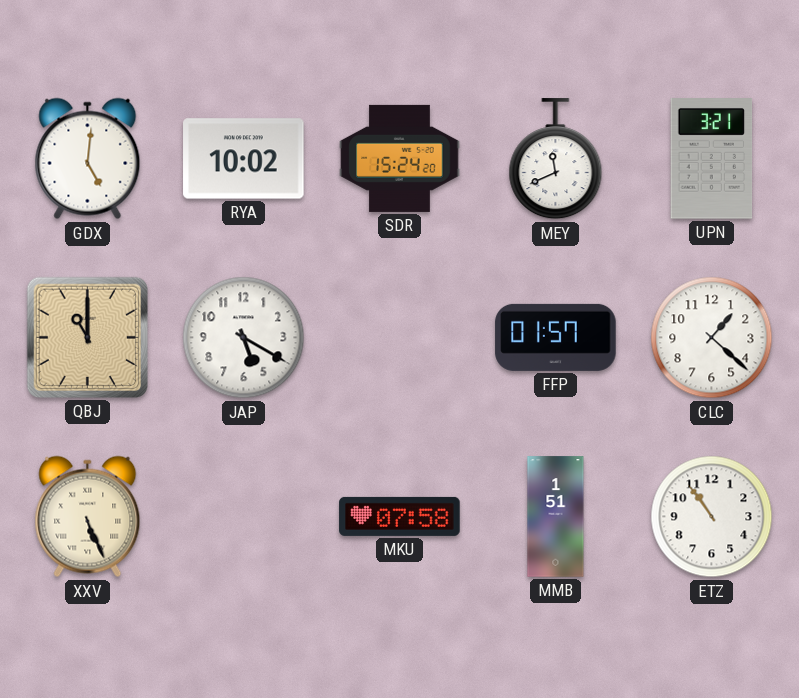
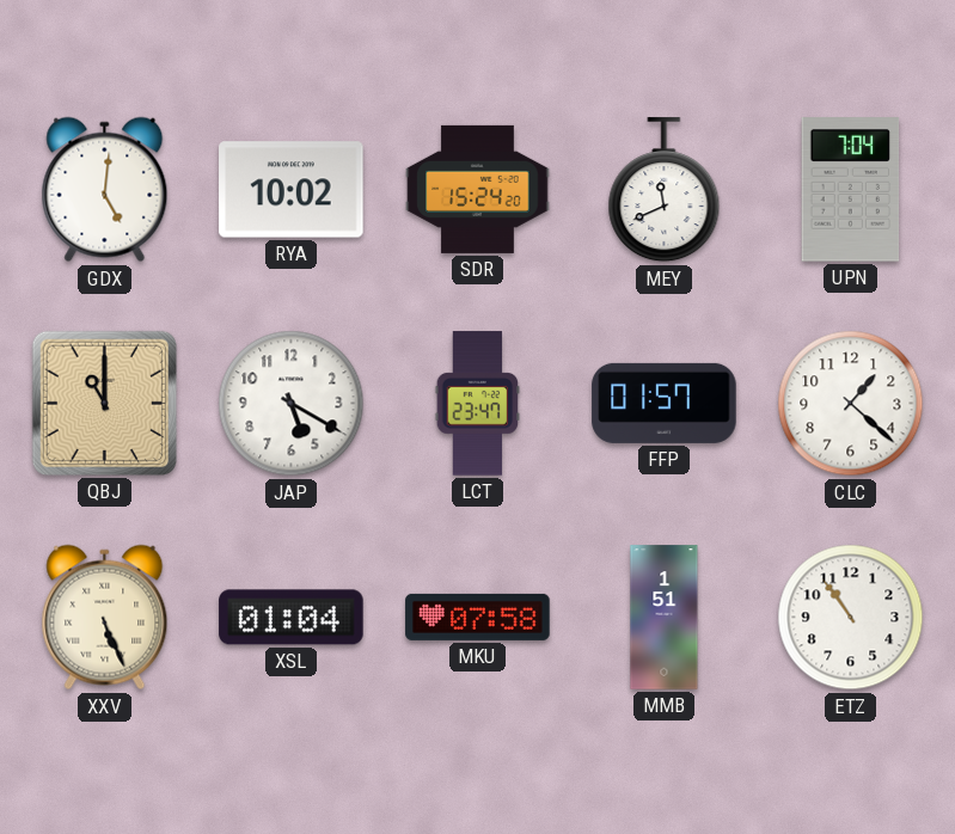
UPN: 3:21 -> 7:04
LCT: none -> 23:47
XSL: none -> 01:04
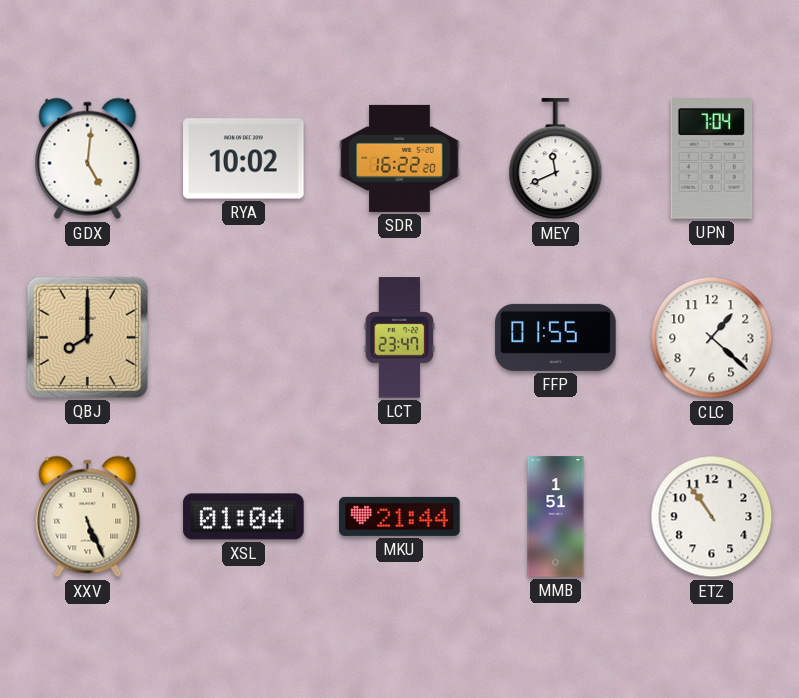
SDR: 15:24 -> 16:22
QBJ: 11:00 -> 8:00
JAP: 5:20 -> none
FFP: 01:57 -> 01:55
MKU: 07:58 -> 21:44
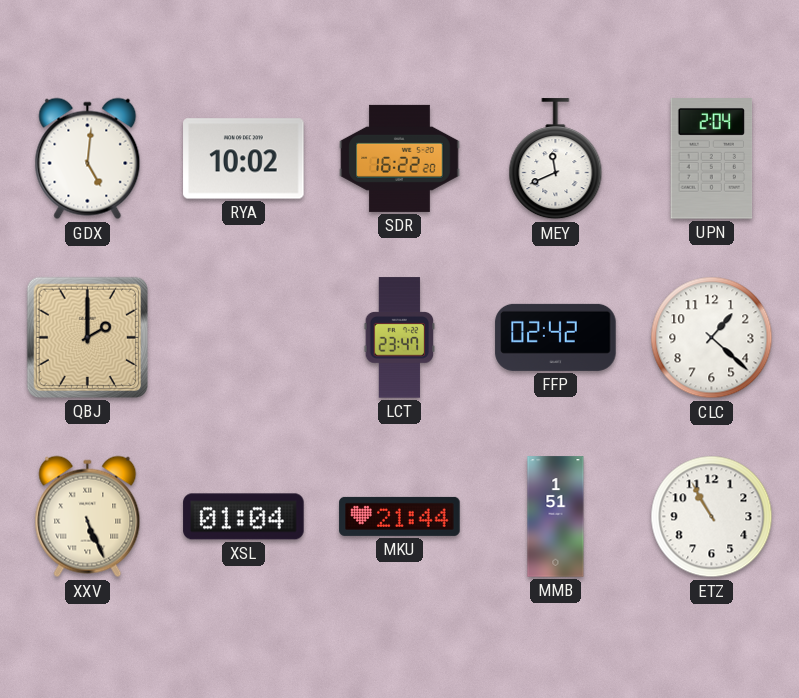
UPN: 7:04 -> 2:04
QBJ: 8:00 -> 2:00
FFP: 01:55 -> 02:42
ETZ: 10:54 -> 10:55
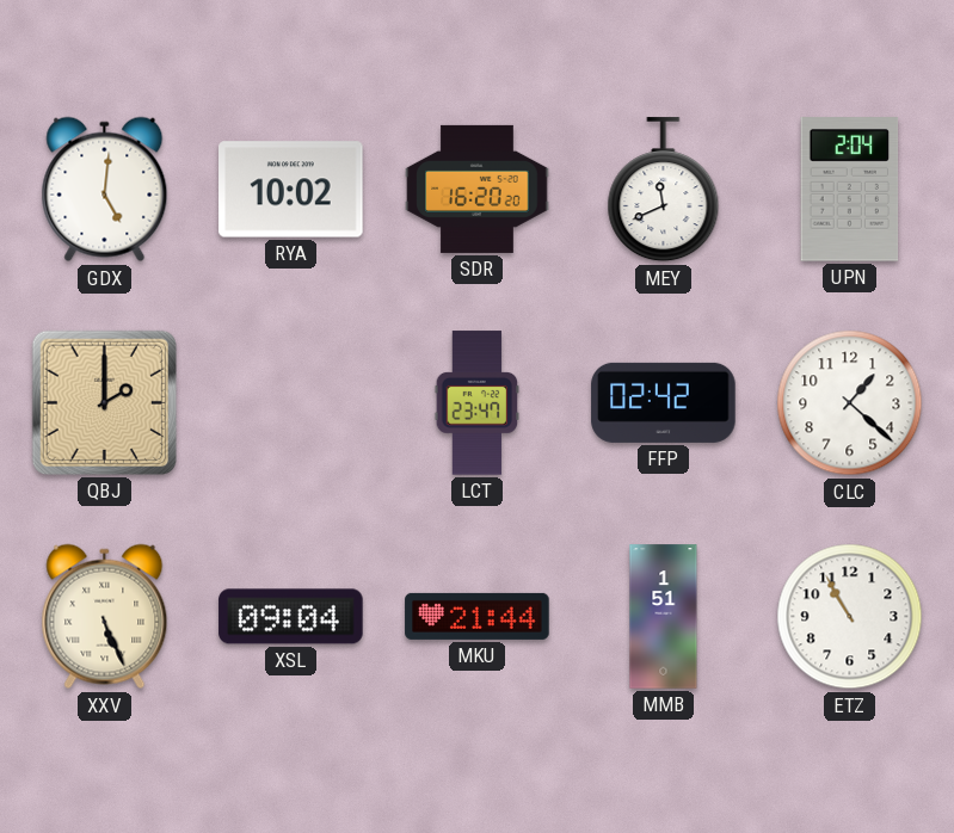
SDR: 16:22 -> 16:20
XSL: 01:04 -> 09:04
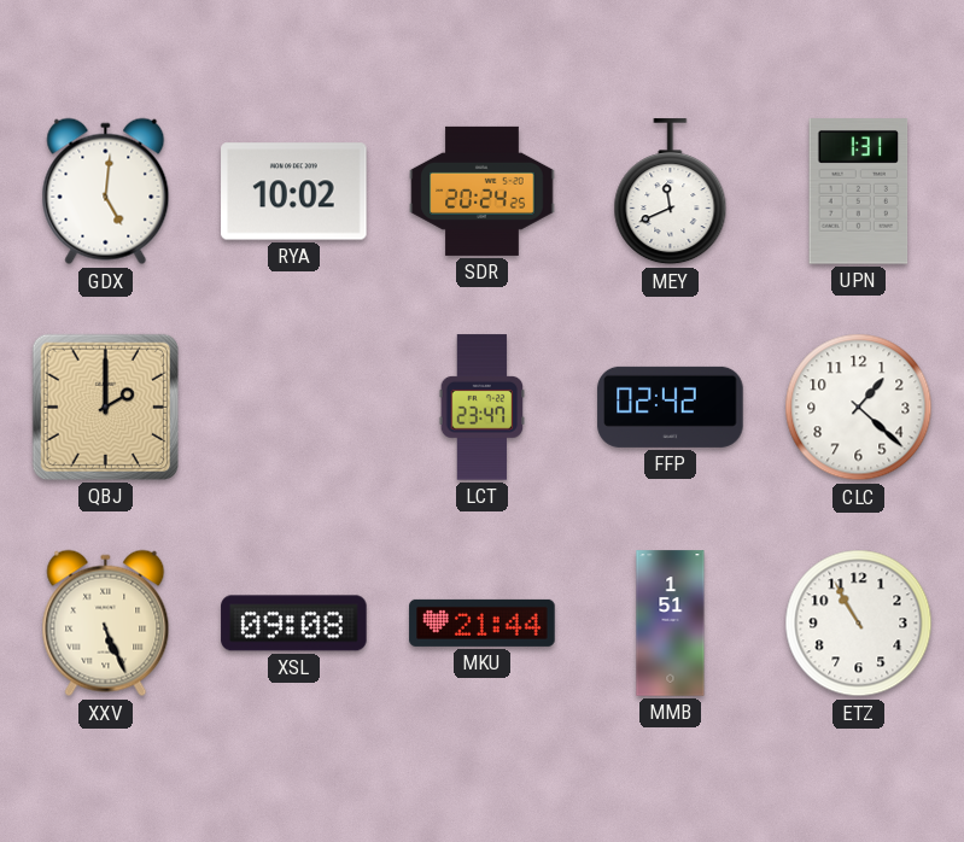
SDR: 16:20 -> 20:24
UPN: 2:04 -> 1:31
XSL: 09:04 -> 09:08
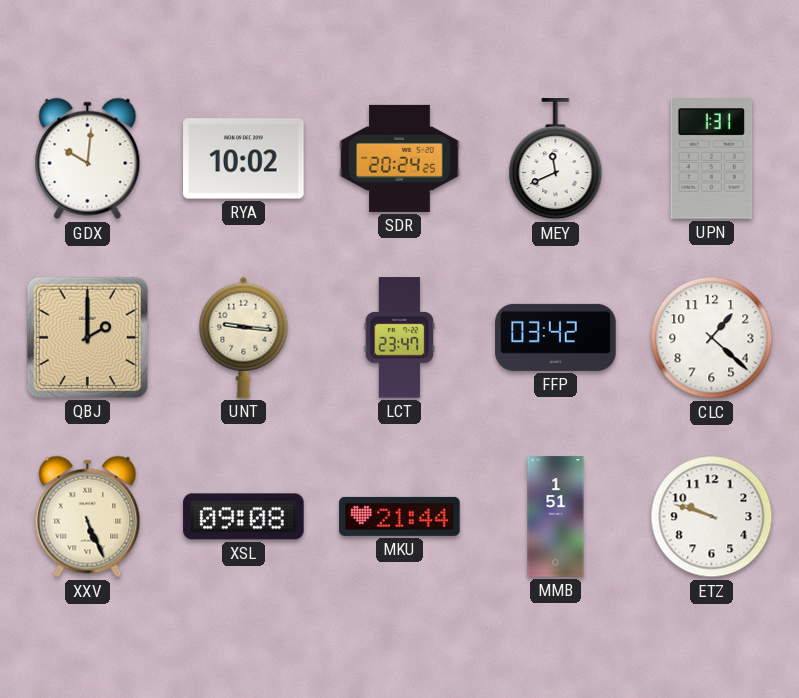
GDX: 5:01 -> 10:01
UNT: none -> 9:16
FFP: 02:42 -> 03:42
ETZ: 10:55 -> 9:48
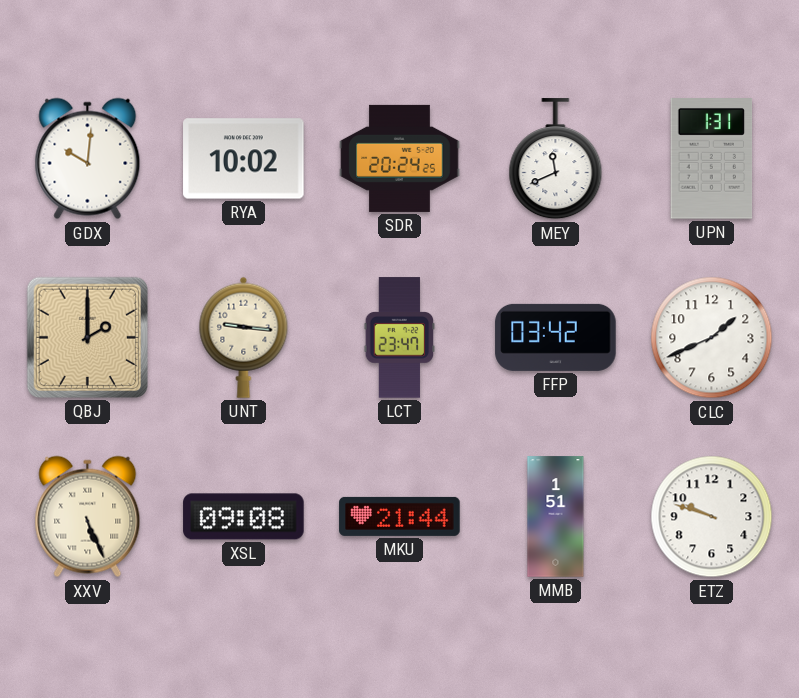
CLC: 1:22 -> 1:41
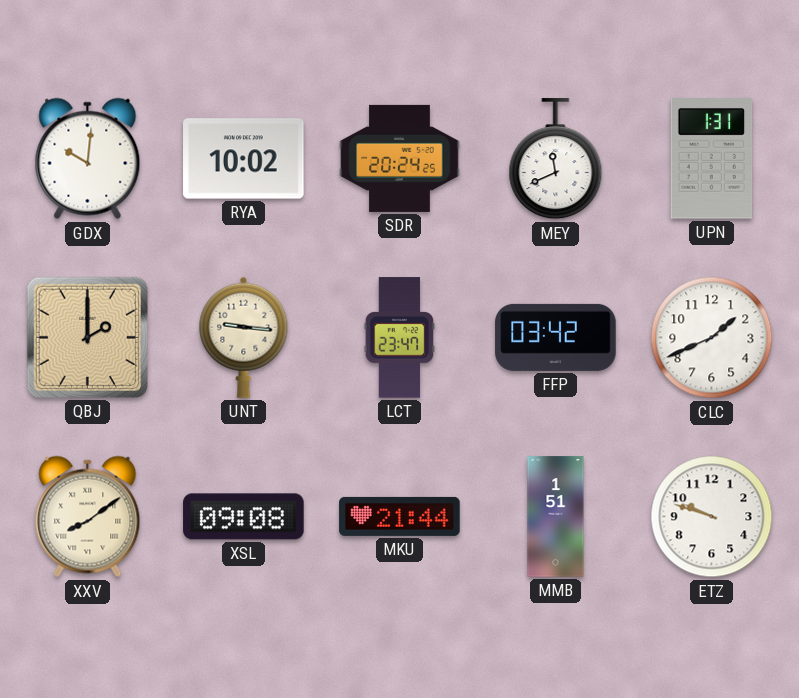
XXV: 5:26 -> 8:09
